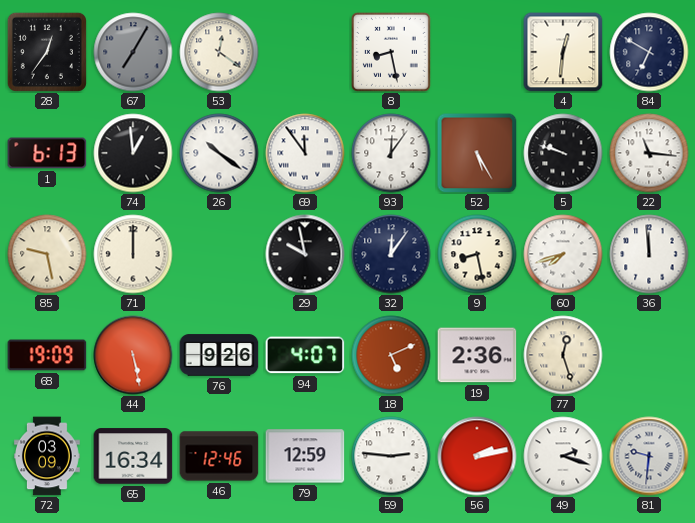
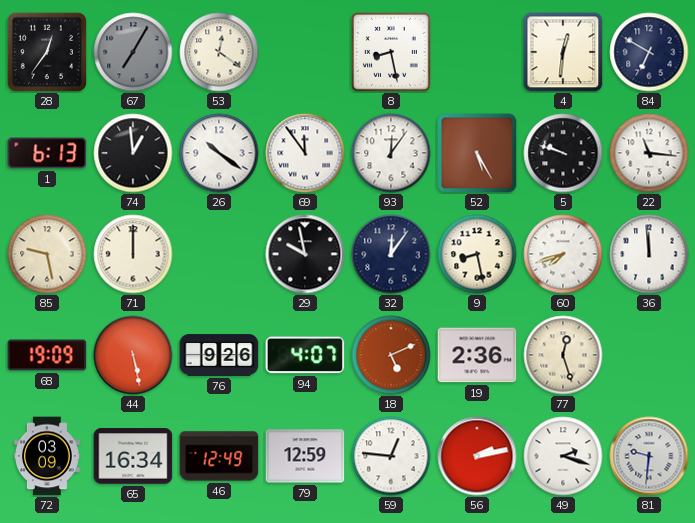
46: 12:46 -> 12:49
59: 2:46 -> 12:46
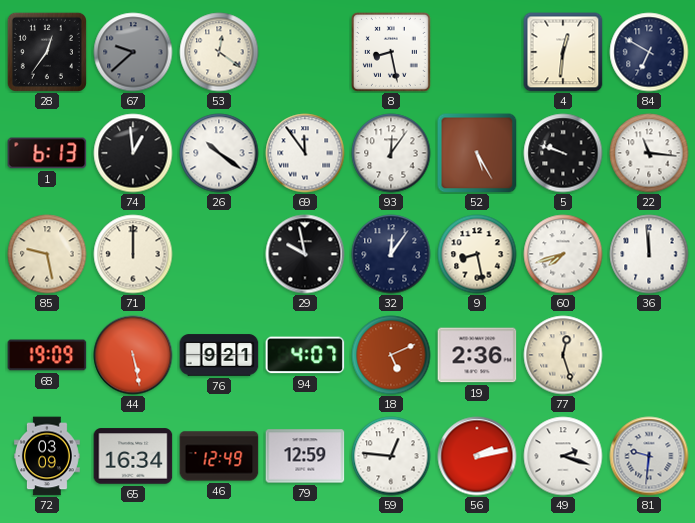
67: 7:05 -> 9:38
76: 9:26 -> 9:21
